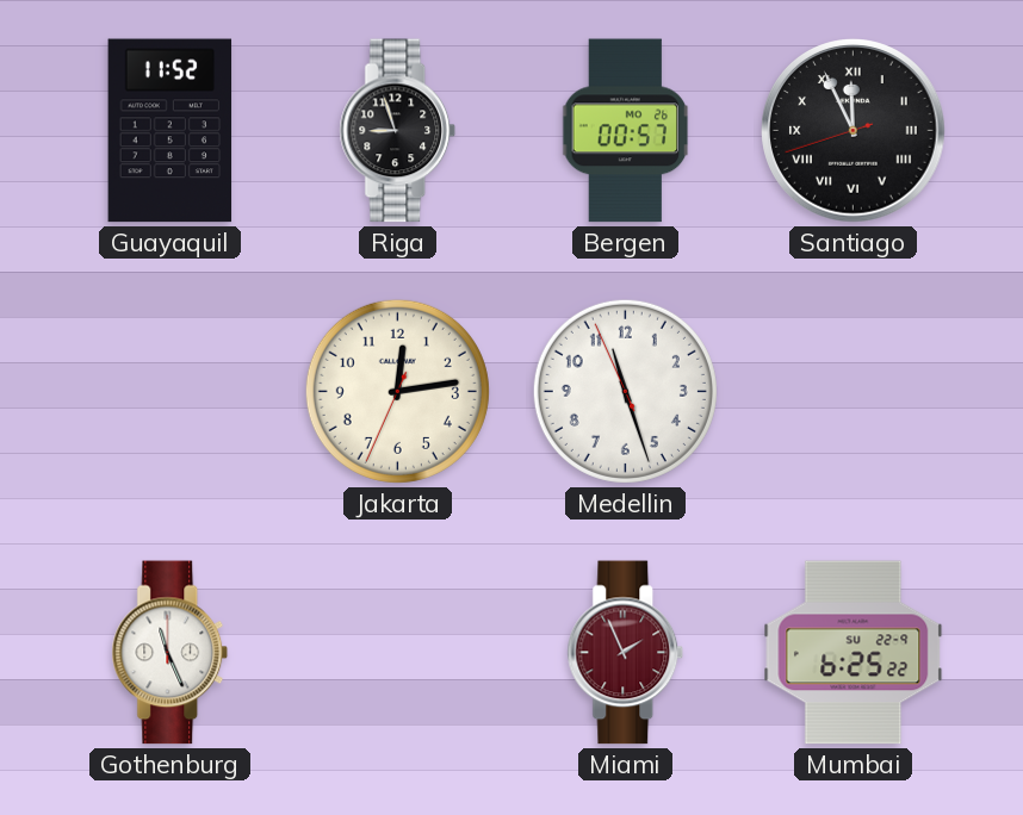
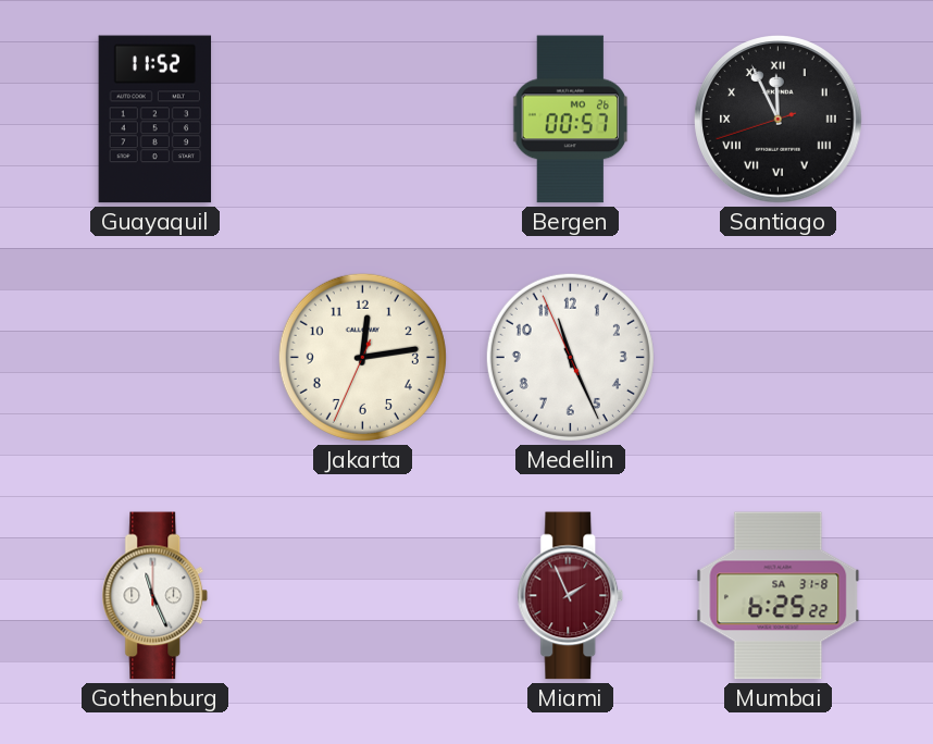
Riga: 8:57 -> none
Medellin: 11:26 -> 11:25
Mumbai date: SU 22-9 -> SA 31-8
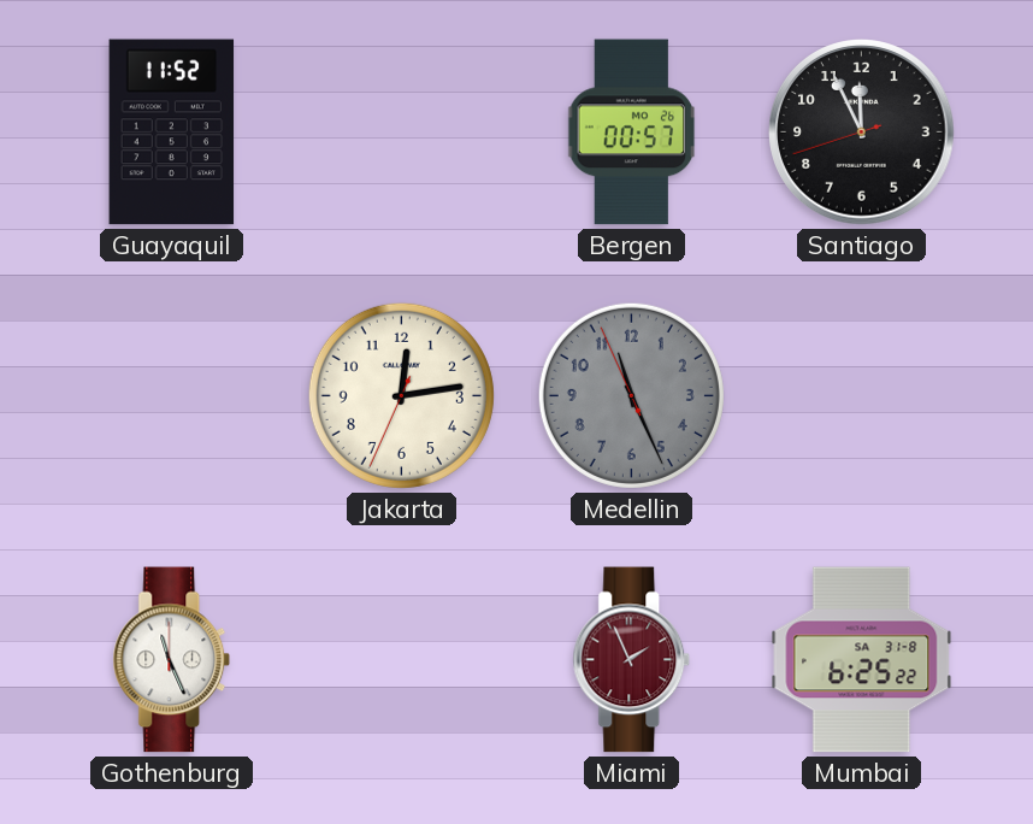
Santiago numerals: Roman -> Arabic
Medellin dial: white -> grey
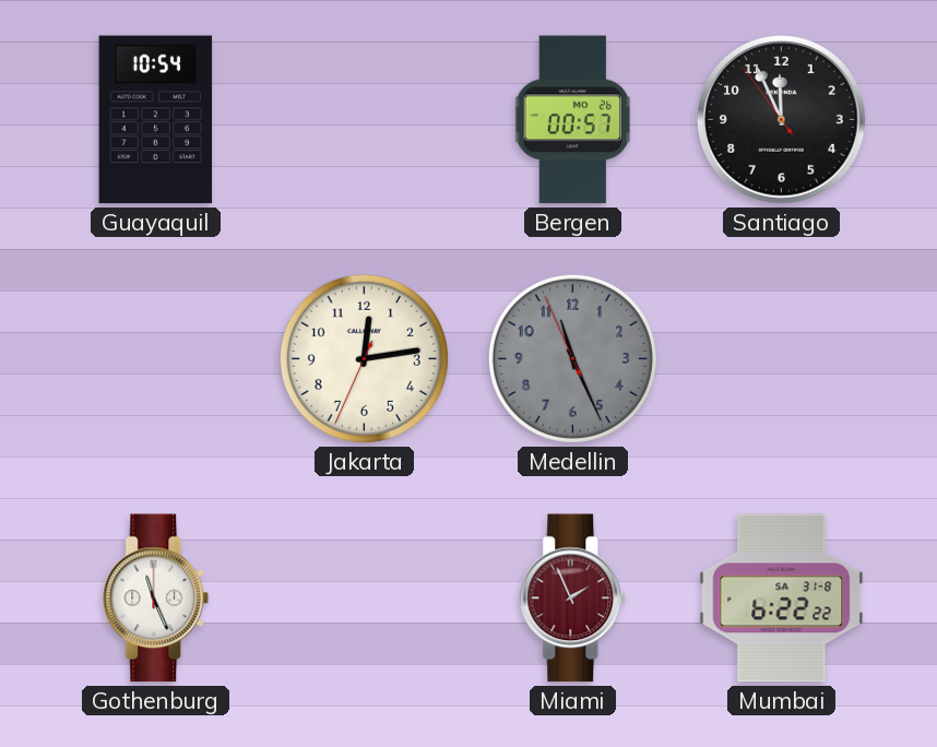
Guayaquil: 11:52 -> 10:54
Santiago: 11:55:42 -> 11:55:54
Mumbai: 6:25 -> 6:22
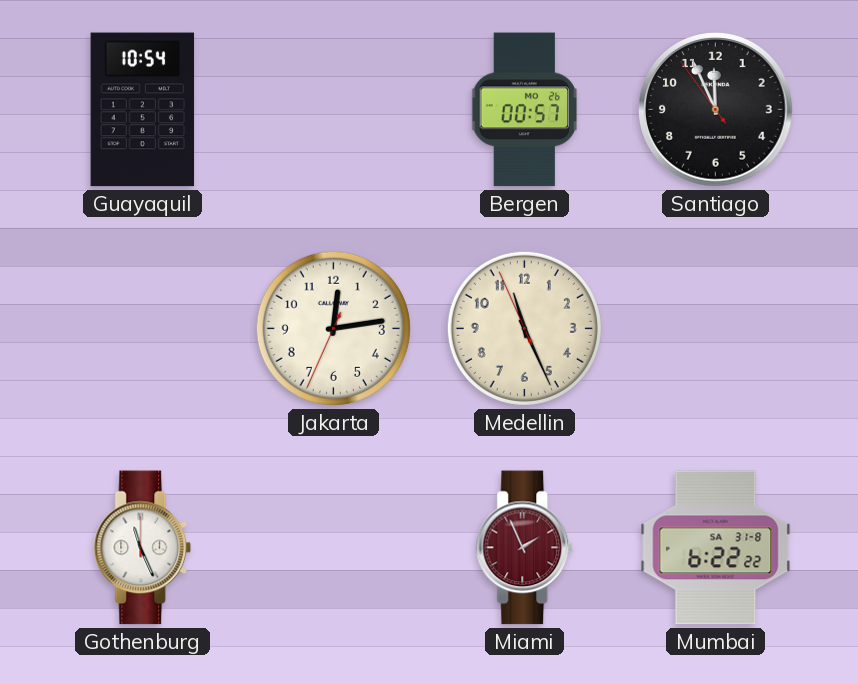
Medellin dial: grey -> cream
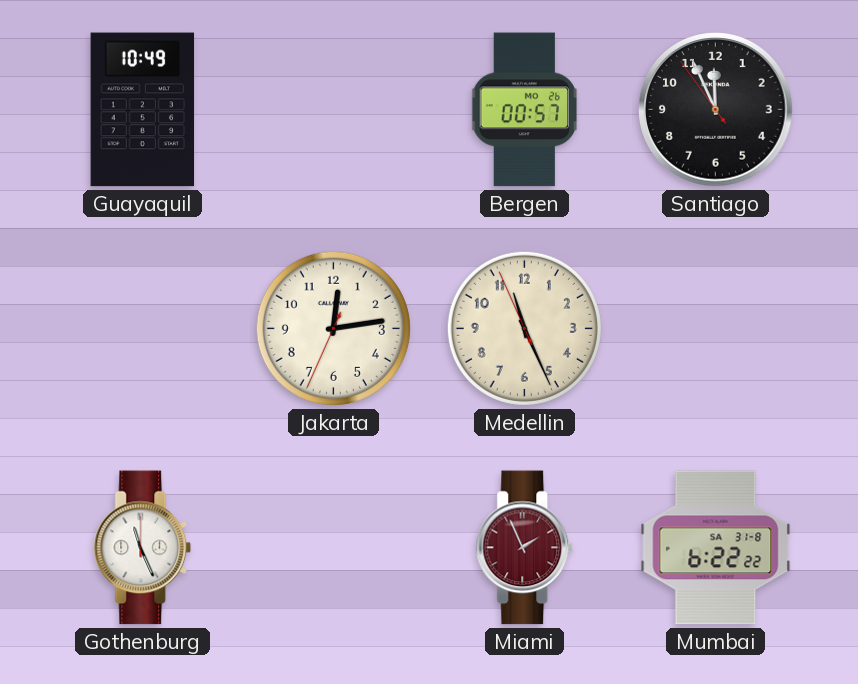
Guayaquil: 10:54 -> 10:49
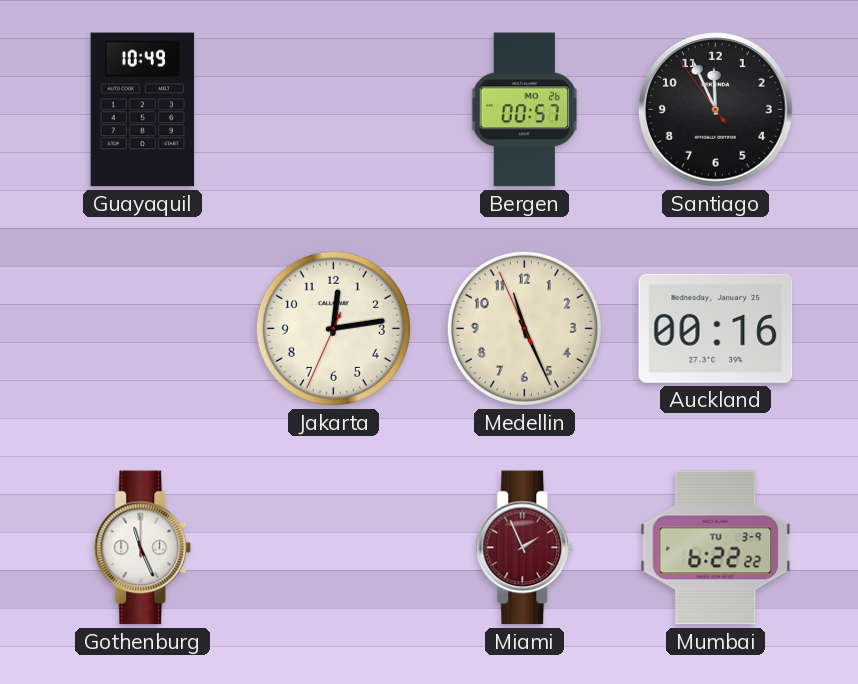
Auckland: none -> 00:16
Mumbai date: SA 31-8 -> TU 3-9
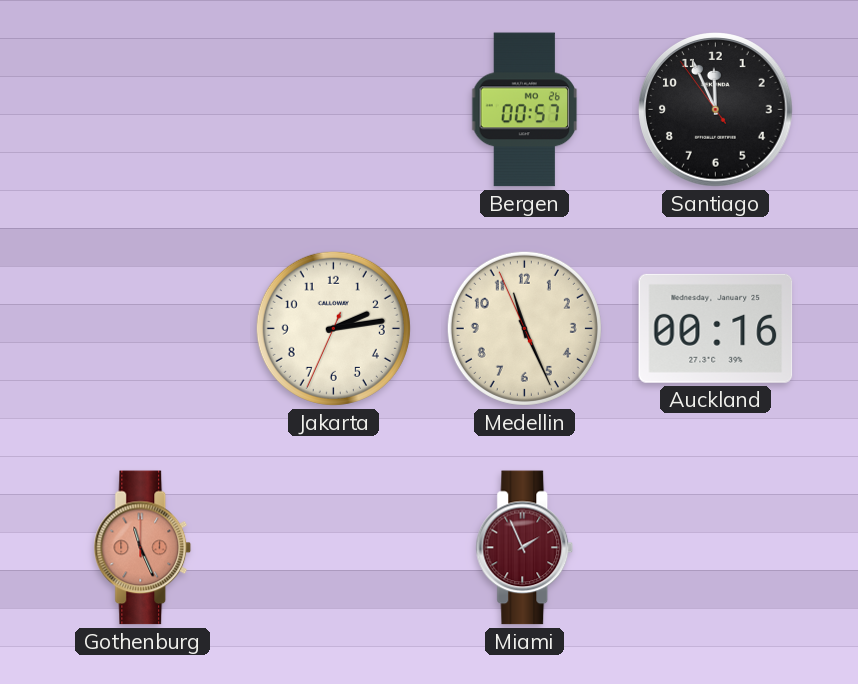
Guayaquil: 10:49 -> none
Jakarta: 12:13 -> 2:13
Gothenburg dial: white -> salmon
Mumbai: 6:22 -> none
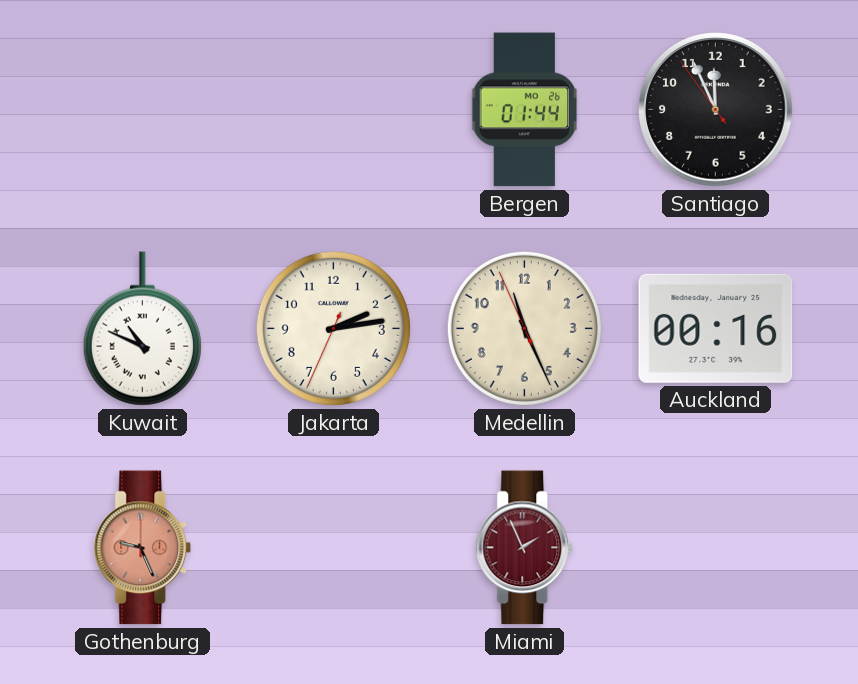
Bergen: 00:57 -> 01:44
Kuwait: none -> 10:49
Gothenburg: 11:26 -> 9:26
